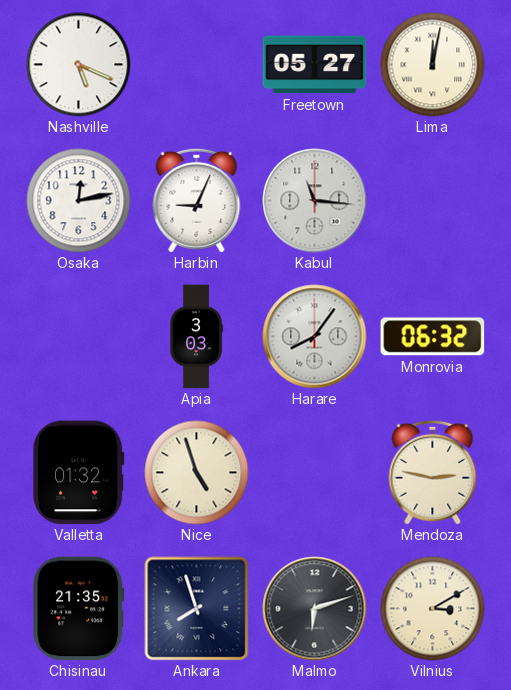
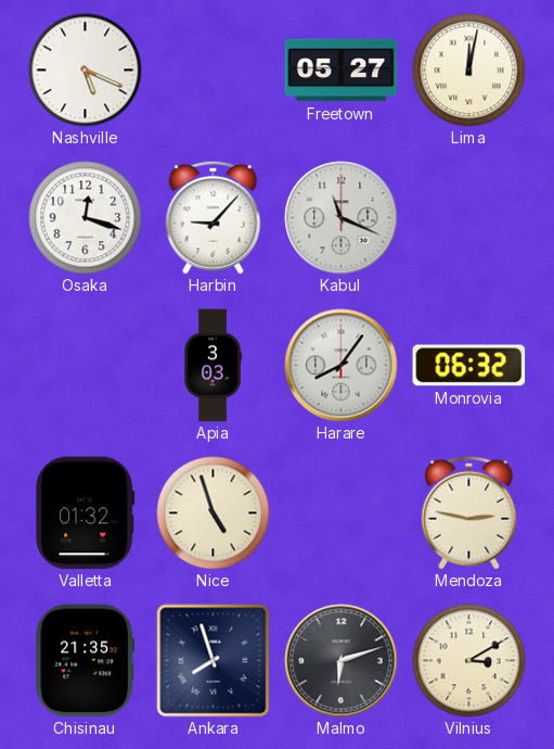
Osaka: 12:13 -> 12:18
Harbin: 9:04 -> 9:07
Kabul: 11:16 -> 11:19
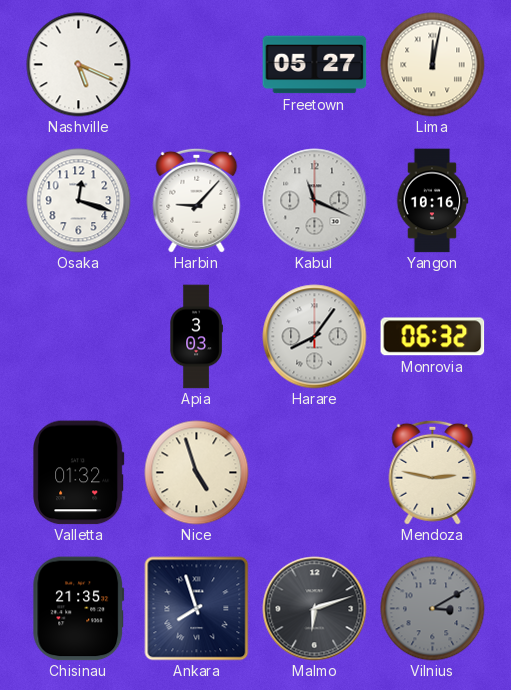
Yangon: none -> 10:16
Vilnius dial: cream -> grey
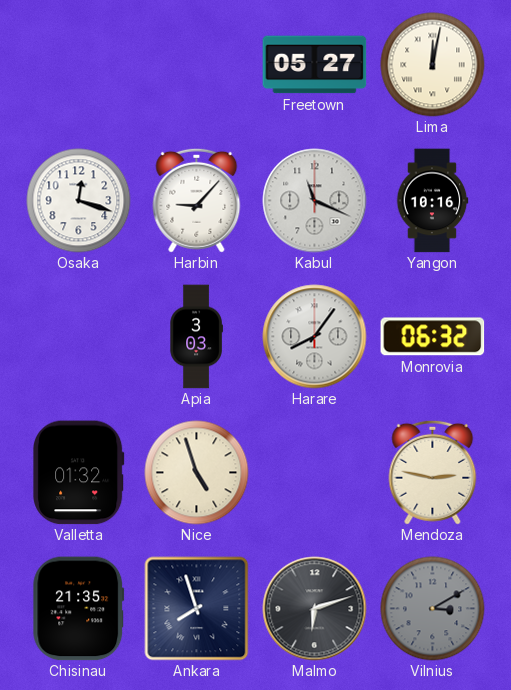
Nashville: 5:19 -> none
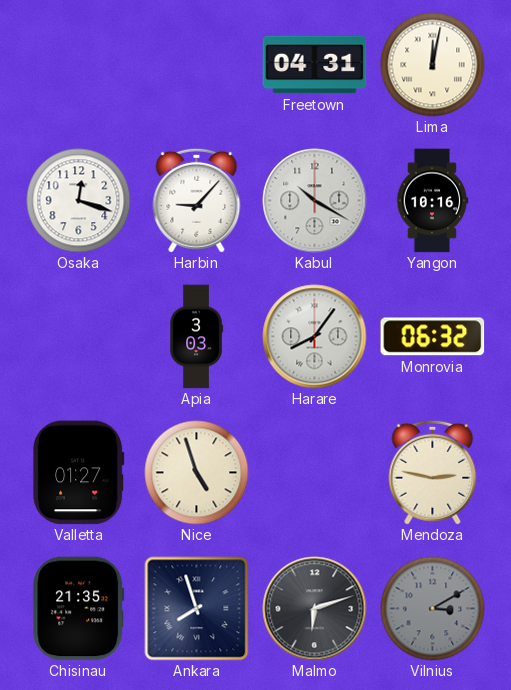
Freetown: 05:27 -> 04:31
Kabul: 11:19 -> 10:20
Valletta: 01:32 -> 01:27
